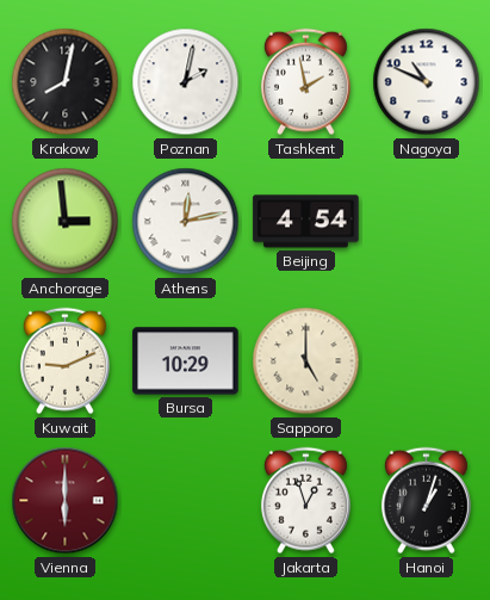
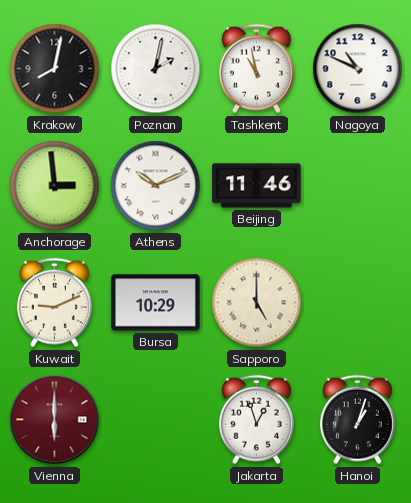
Tashkent: 1:58 -> 10:58
Athens: 12:13 -> 10:11
Beijing: 4:54 -> 11:46
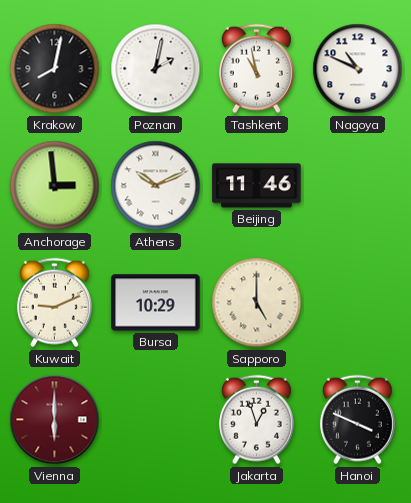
Hanoi: 1:03 -> 3:49
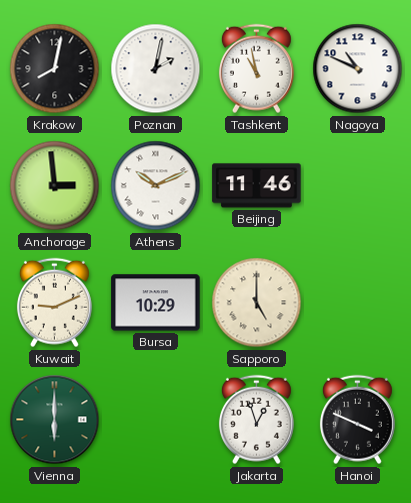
Vienna dial: burgundy -> green
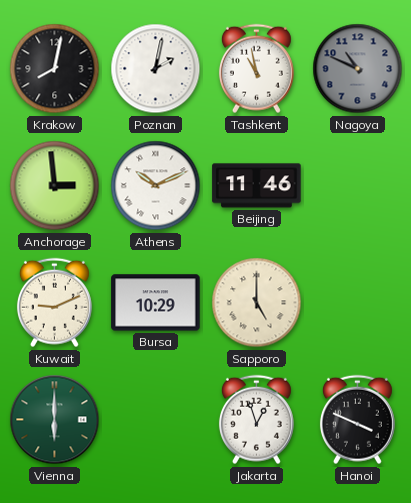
Nagoya dial: white -> grey
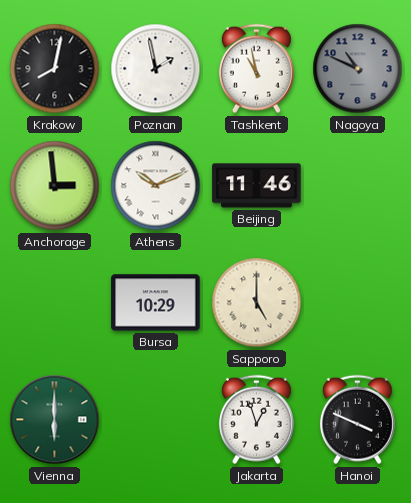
Poznan: 2:02 -> 1:58
Kuwait: 9:11 -> none
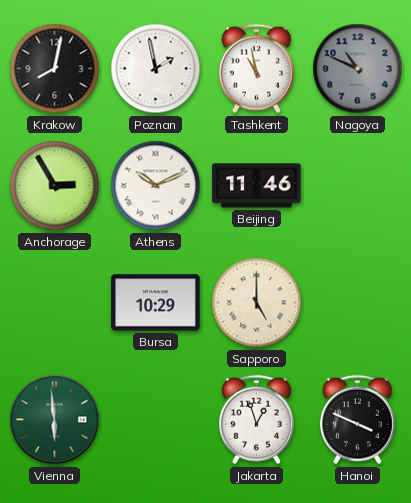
Anchorage: 2:59 -> 2:55
Vienna: 6:00 -> 5:59
